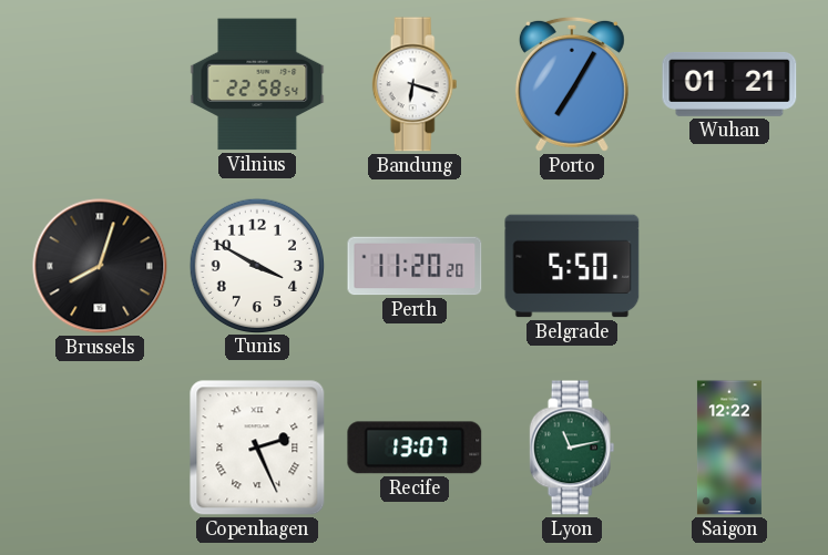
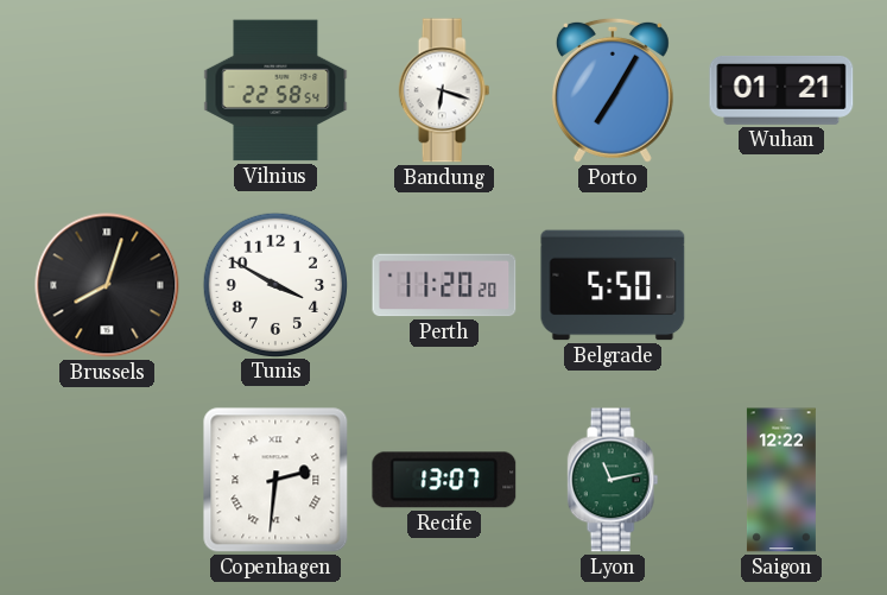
Copenhagen: 2:26 -> 2:31
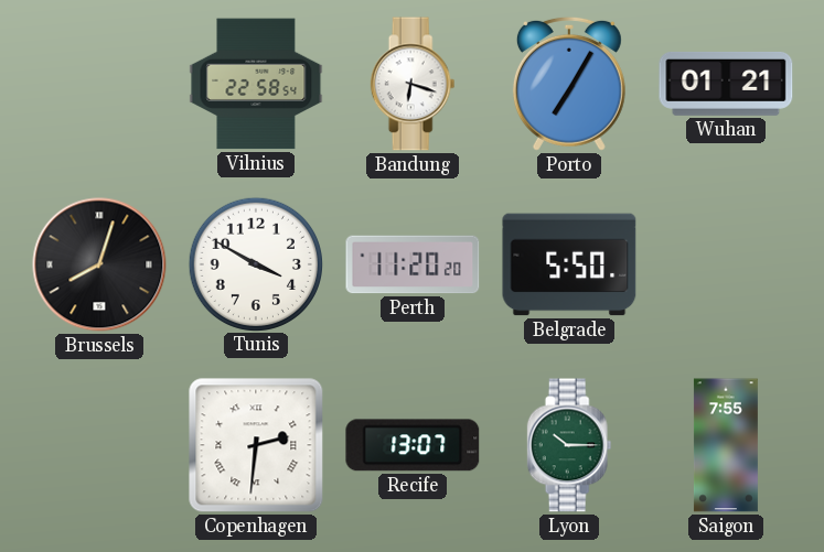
Lyon: 11:13 -> 10:15
Saigon: 12:22 -> 7:55
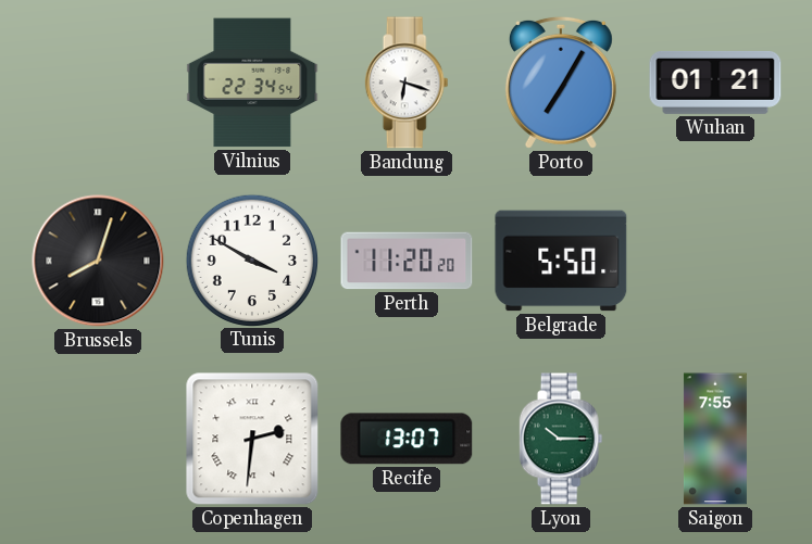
Vilnius: 22:58 -> 22:34
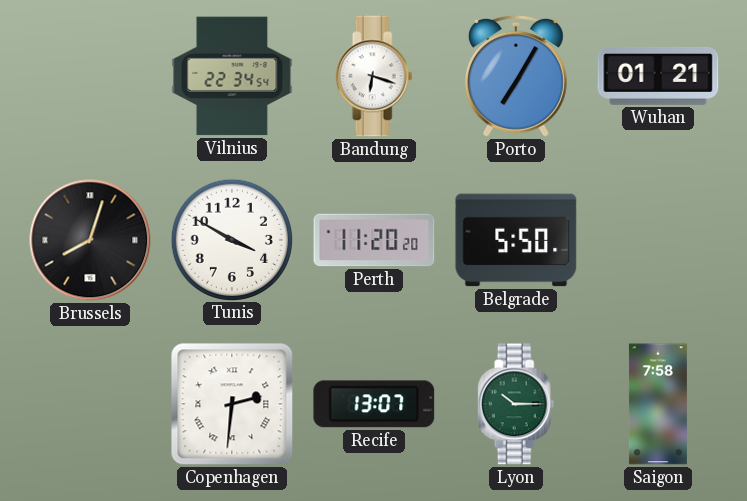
Saigon: 7:55 -> 7:58
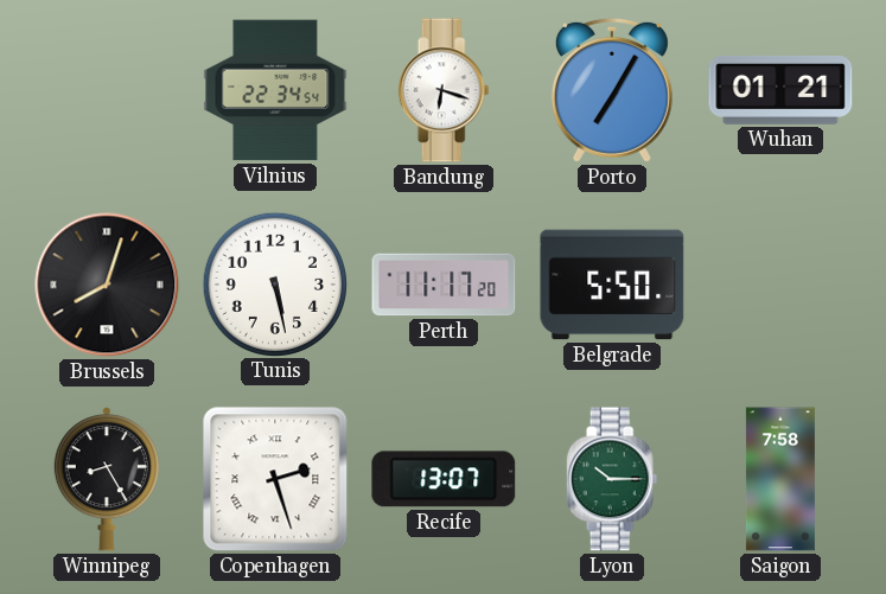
Tunis: 3:50 -> 5:28
Perth: 11:20 -> 11:17
Winnipeg: none -> 8:25
Copenhagen: 2:31 -> 2:27
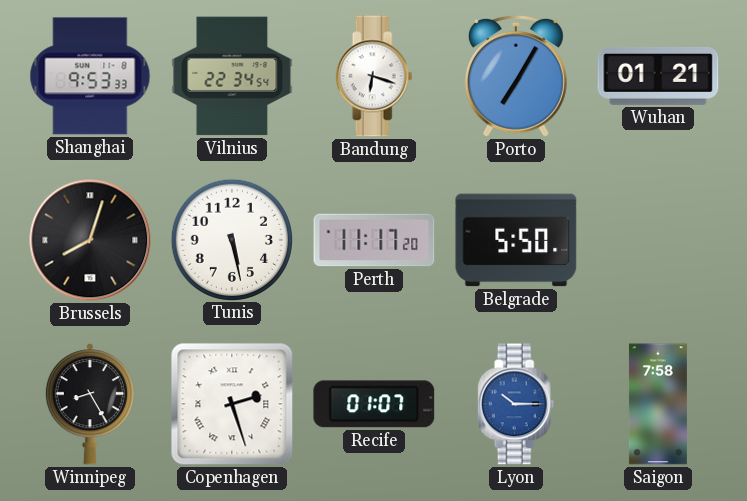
Shanghai: none -> 9:53
Recife: 13:07 -> 01:07
Lyon dial: green -> blue
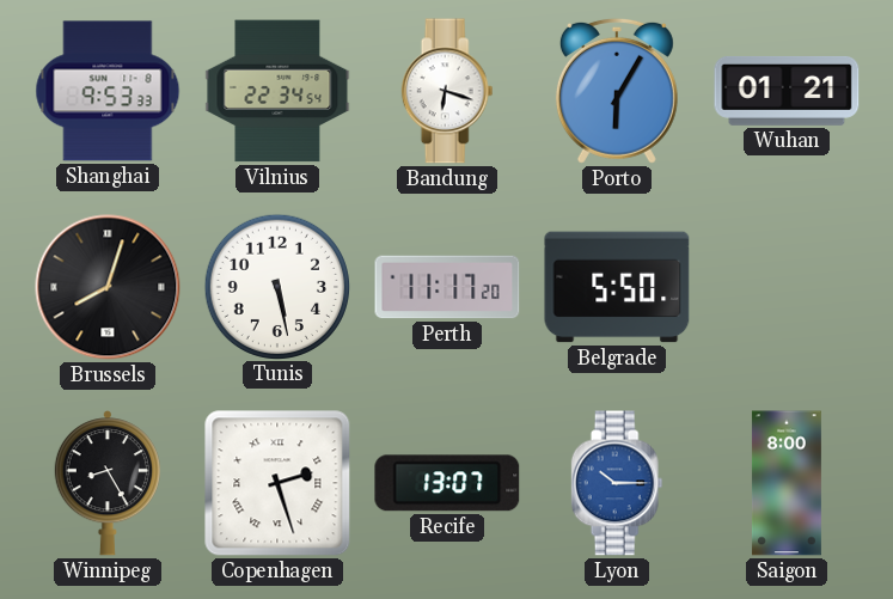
Porto: 7:05 -> 6:05
Recife: 01:07 -> 13:07
Saigon: 7:58 -> 8:00
